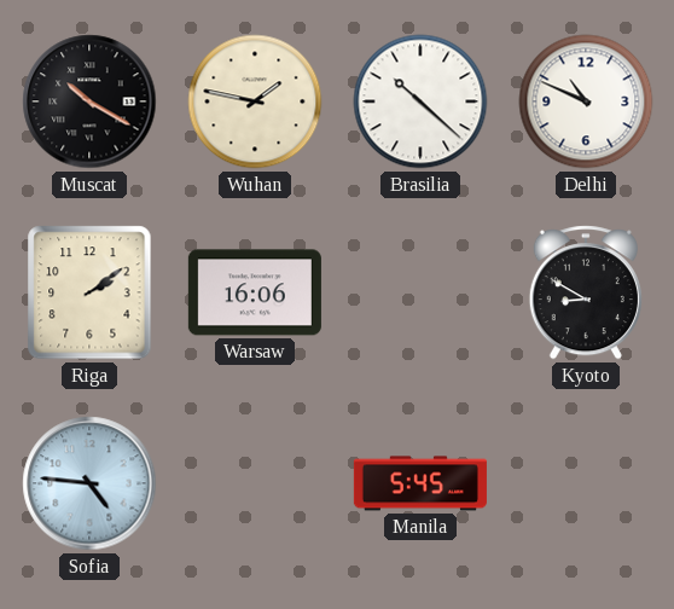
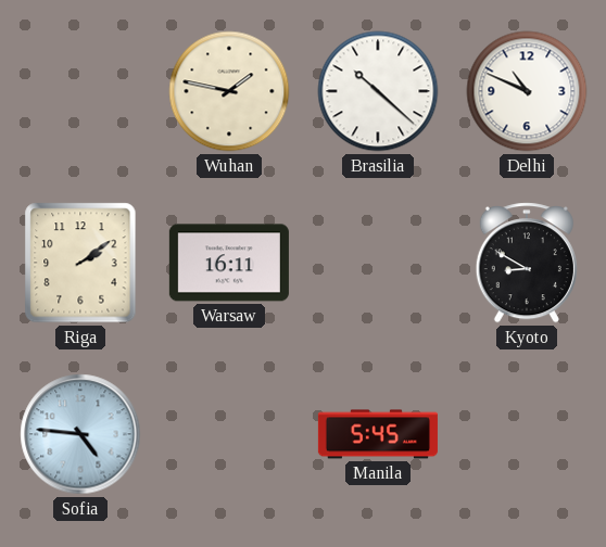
Muscat: 10:20 -> none
Warsaw: 16:06 -> 16:11
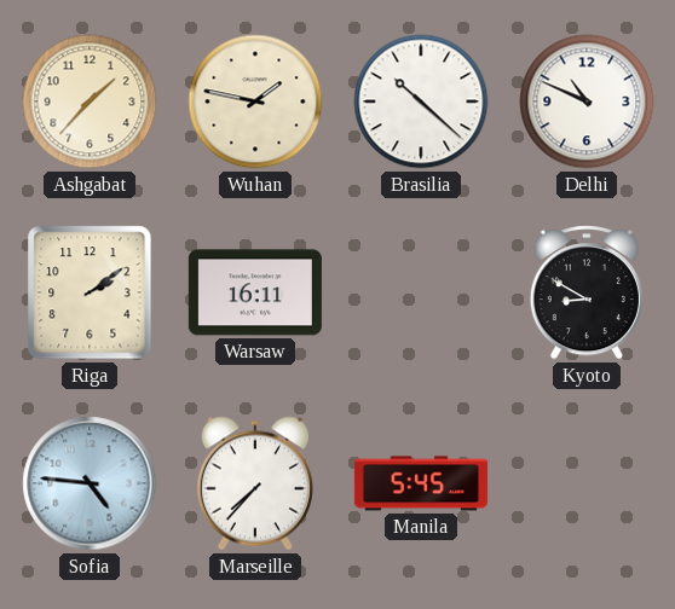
Ashgabat: none -> 1:37
Marseille: none -> 7:37
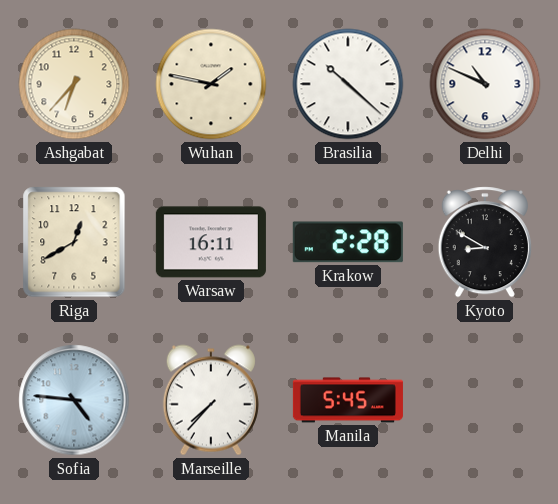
Ashgabat: 1:37 -> 6:37
Riga: 2:09 -> 12:40
Krakow: none -> 2:28
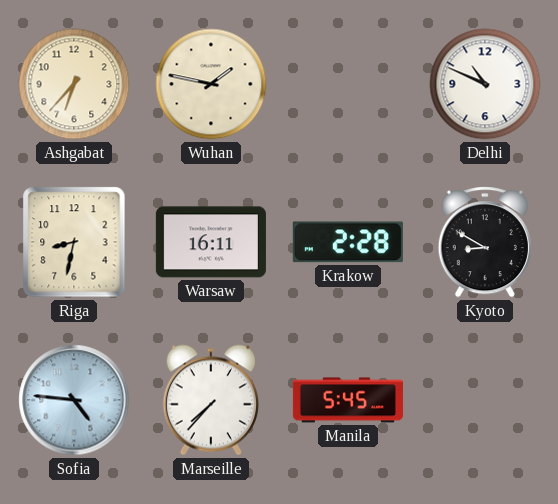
Brasilia: 10:22 -> none
Riga: 12:40 -> 8:32
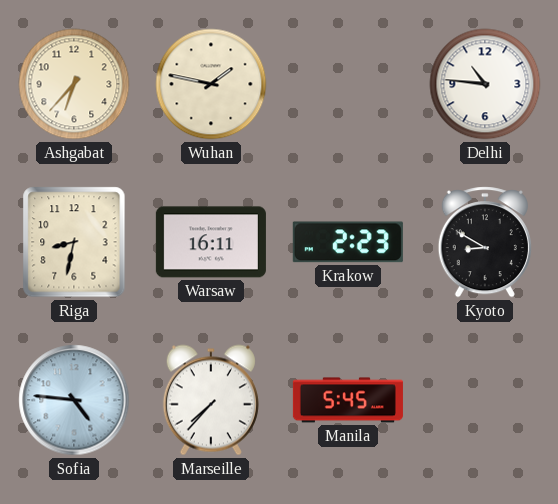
Delhi: 10:49 -> 10:46
Krakow: 2:28 -> 2:23
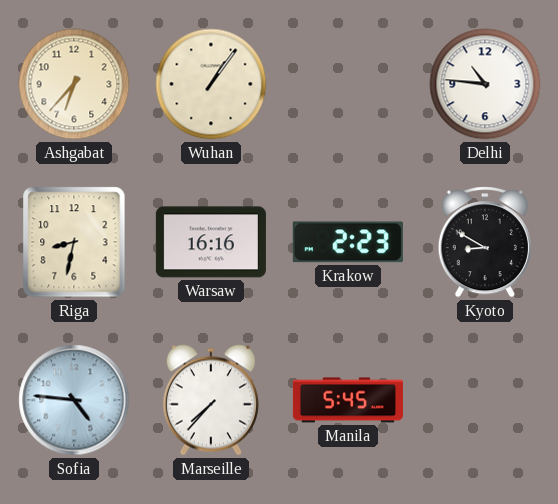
Wuhan: 1:47 -> 1:06
Warsaw: 16:11 -> 16:16
